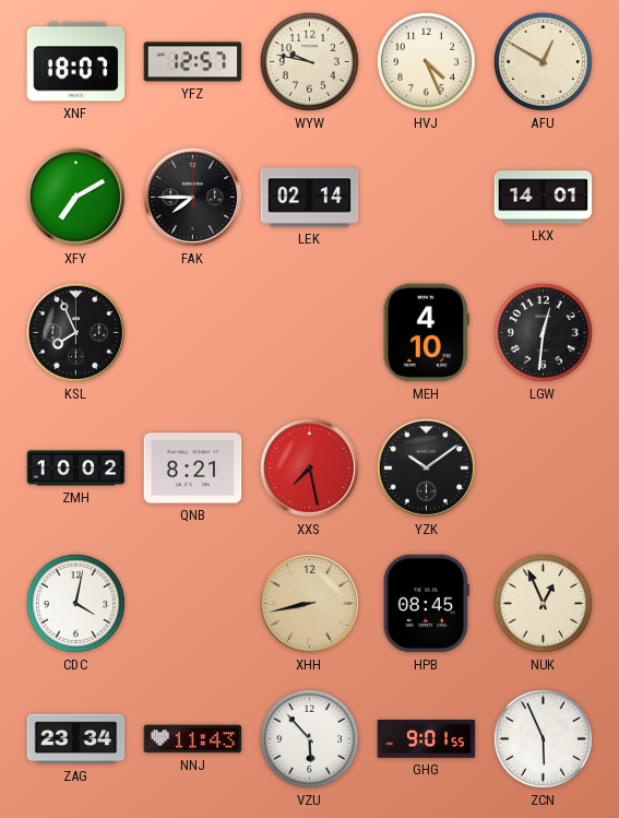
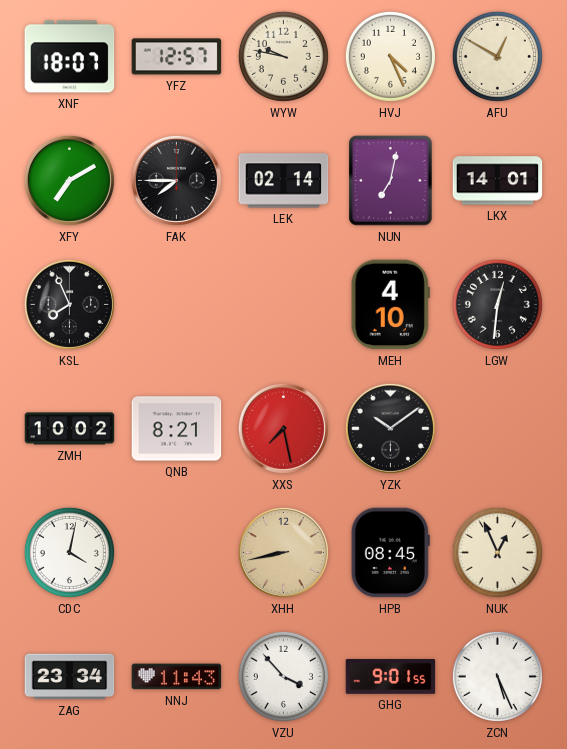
NUN: none -> 7:02
VZU: 5:53 -> 3:53
ZCN: 5:56 -> 5:26
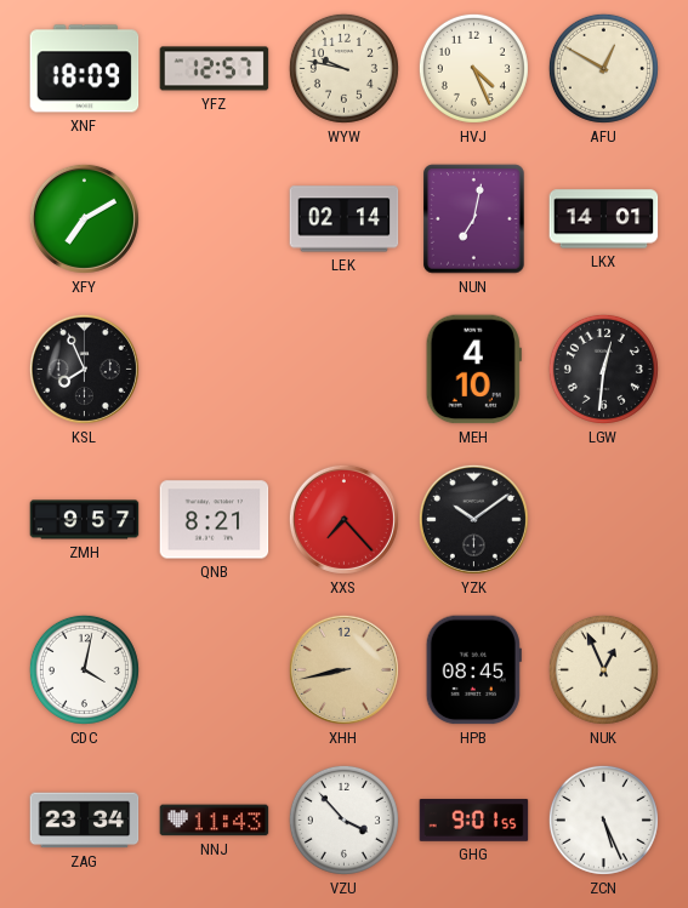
XNF: 18:07 -> 18:09
FAK: 7:45 -> none
ZMH: 10:02 -> 9:57
XXS: 7:28 -> 7:23
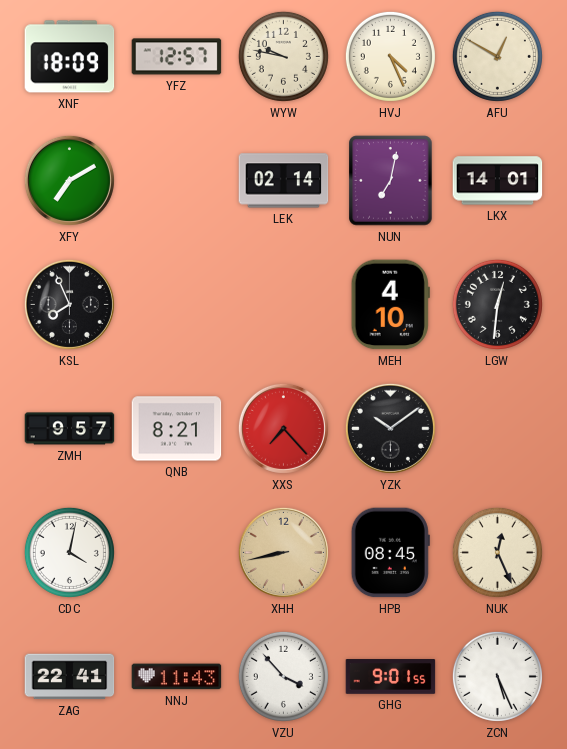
NUK: 12:56 -> 12:26
ZAG: 23:34 -> 22:41
